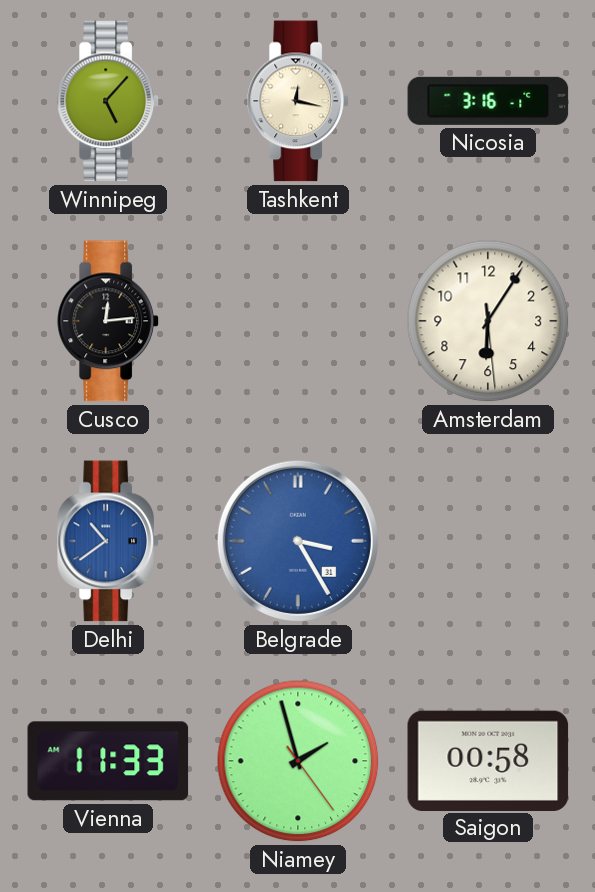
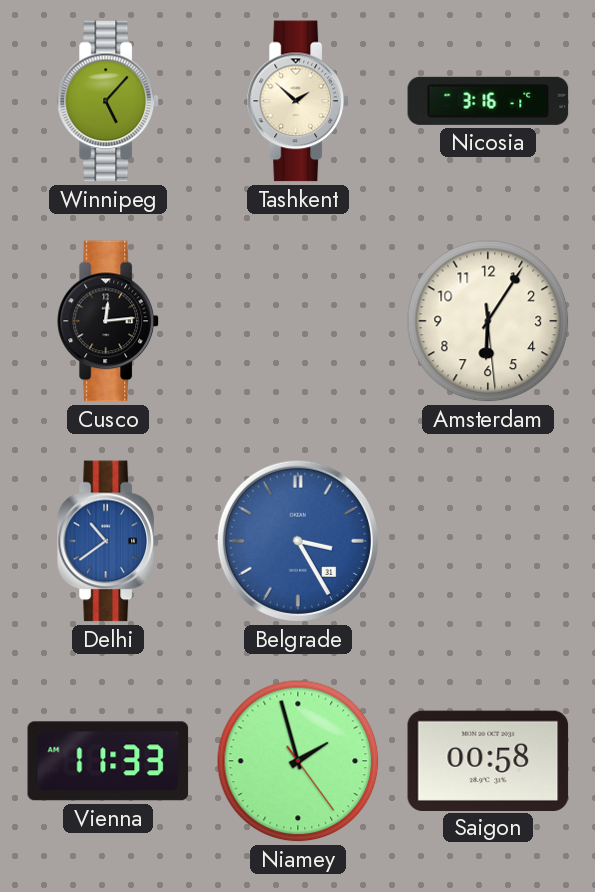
Tashkent: 12:17 -> 1:52
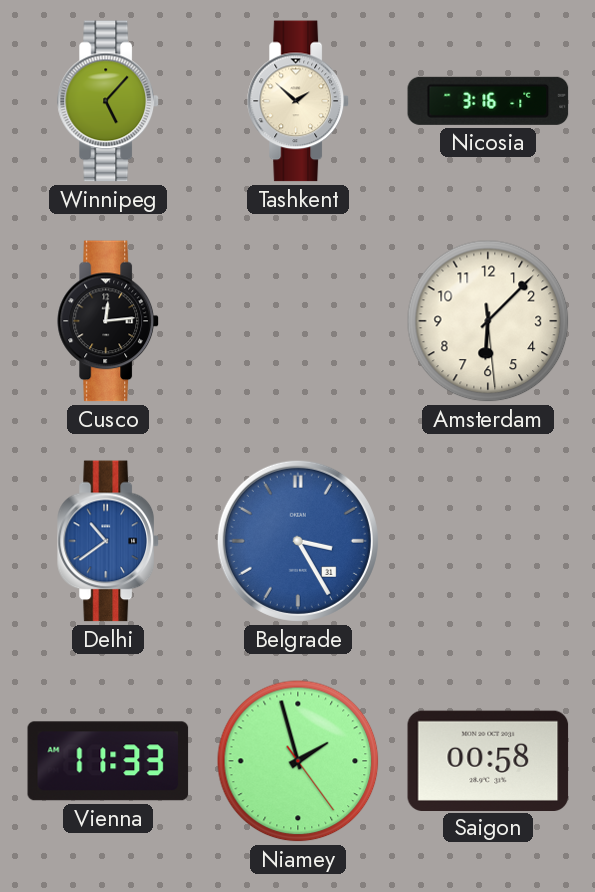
Amsterdam: 6:05 -> 6:07
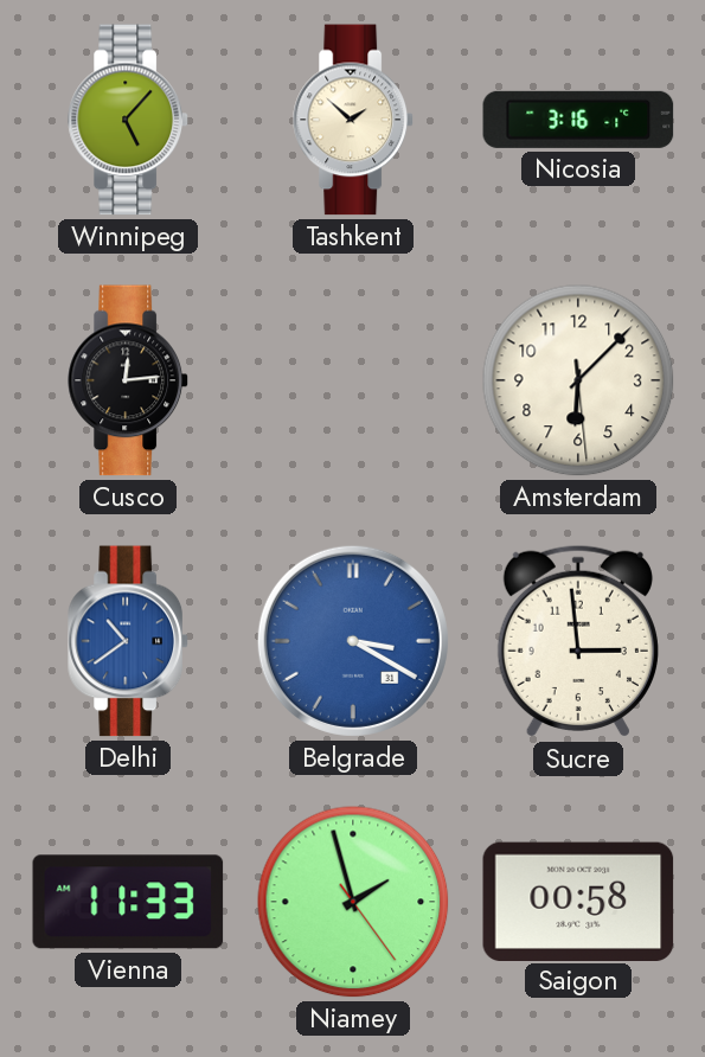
Belgrade: 3:25 -> 3:20
Sucre: none -> 2:59
